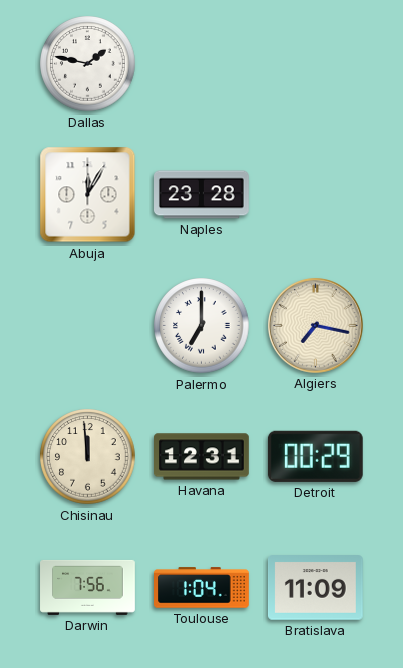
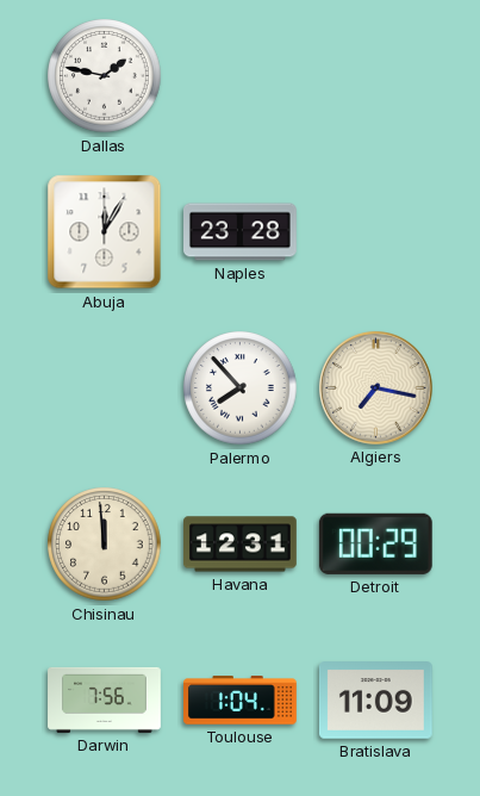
Palermo: 7:00 -> 7:53
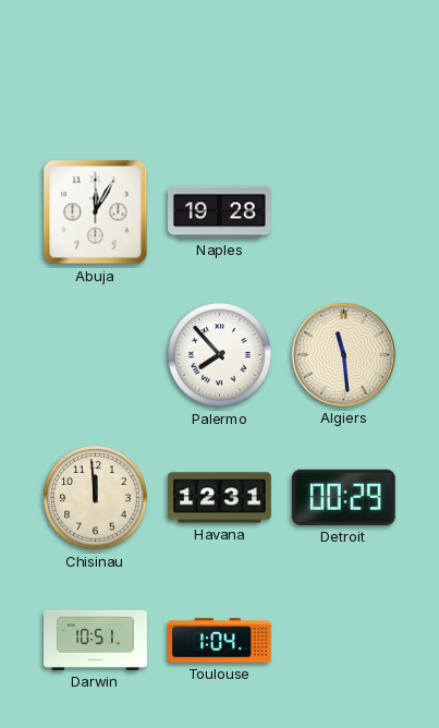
Dallas: 1:47 -> none
Naples: 23:28 -> 19:28
Algiers: 7:17 -> 11:29
Darwin: 7:56 -> 10:51
Bratislava: 11:09 -> none
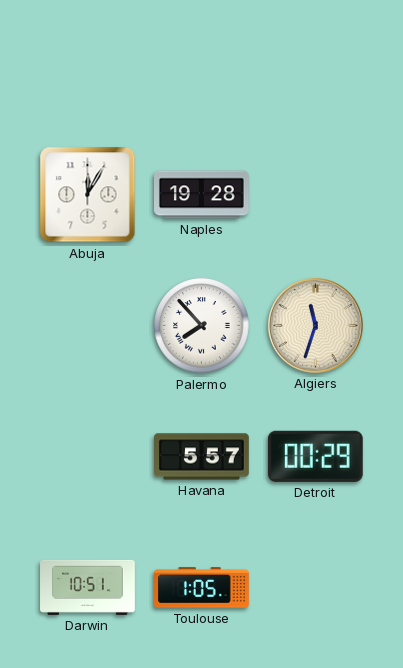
Algiers: 11:29 -> 11:33
Chisinau: 11:59 -> none
Havana: 12:31 -> 5:57
Toulouse: 1:04 -> 1:05
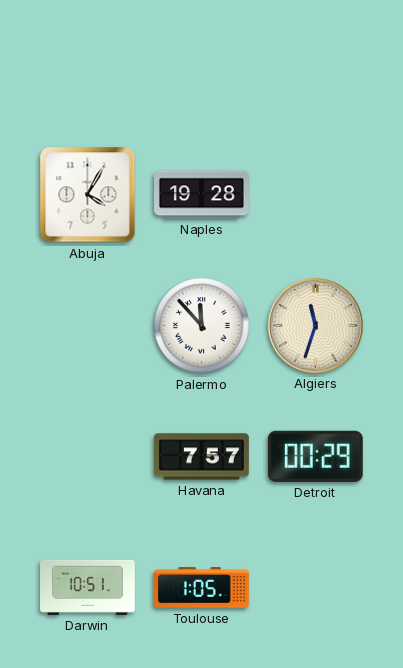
Abuja: 12:05 -> 4:05
Palermo: 7:53 -> 11:53
Havana: 5:57 -> 7:57
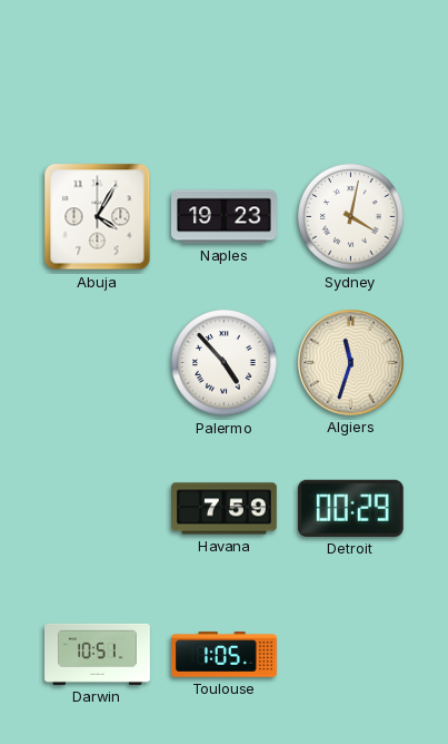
Naples: 19:28 -> 19:23
Sydney: none -> 4:02
Palermo: 11:53 -> 4:53
Havana: 7:57 -> 7:59
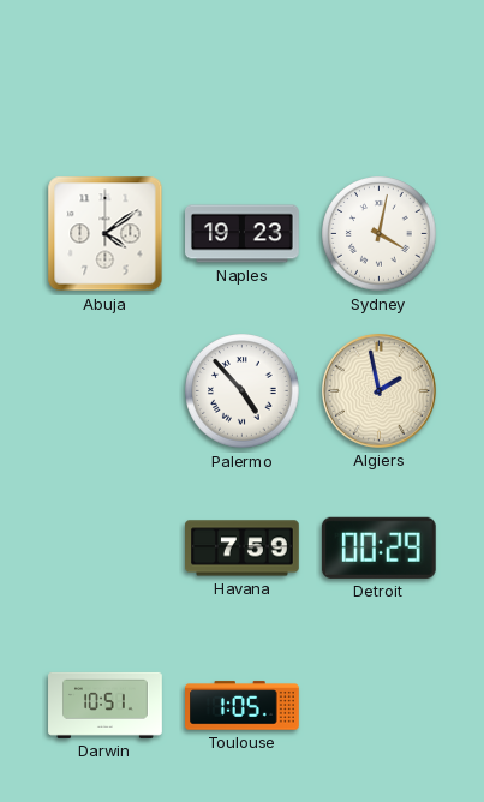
Abuja: 4:05 -> 4:09
Algiers: 11:33 -> 1:58
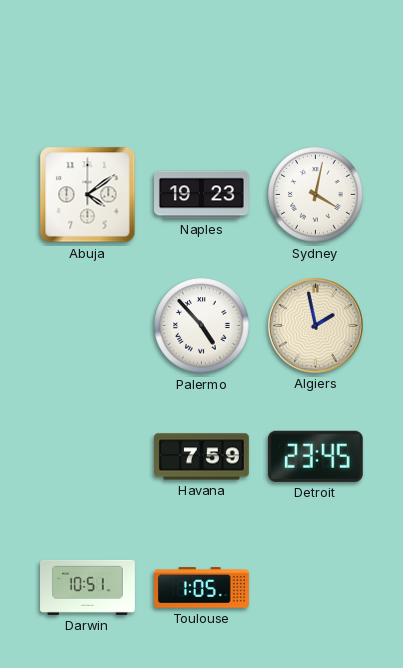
Detroit: 00:29 -> 23:45
